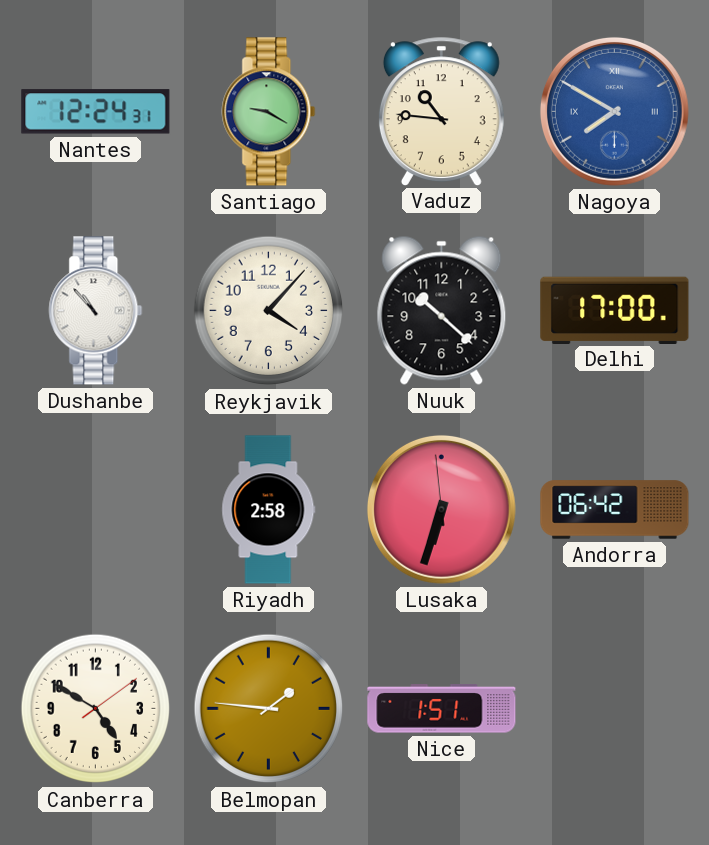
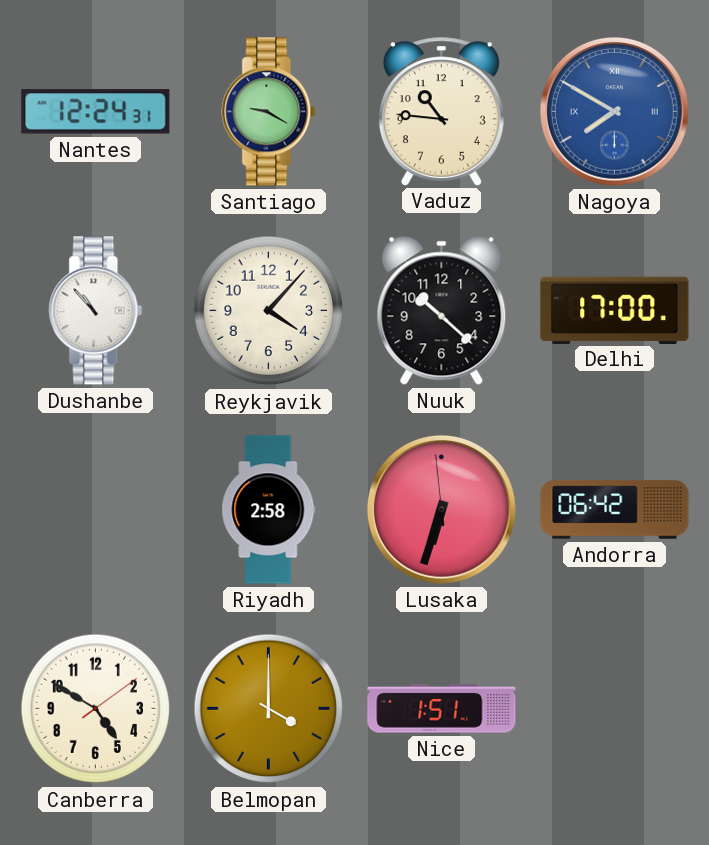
Belmopan: 1:46 -> 4:00
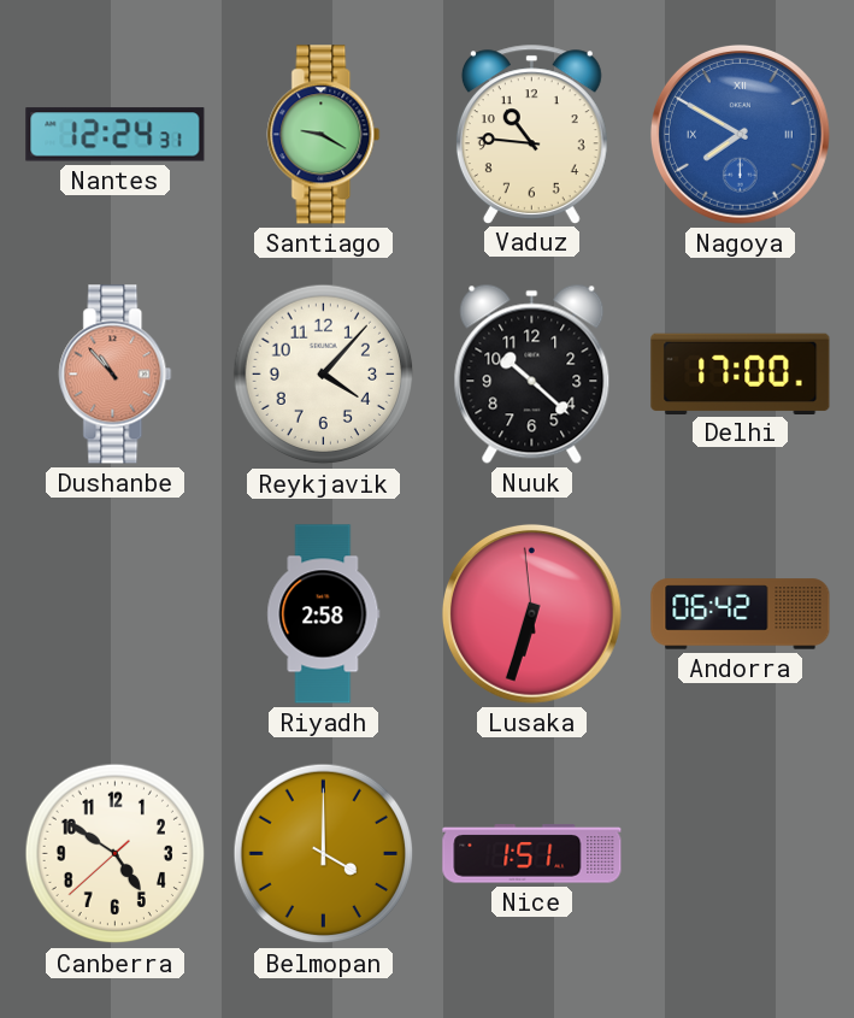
Dushanbe dial: white -> salmon
Canberra: 4:50:09 -> 4:50:38
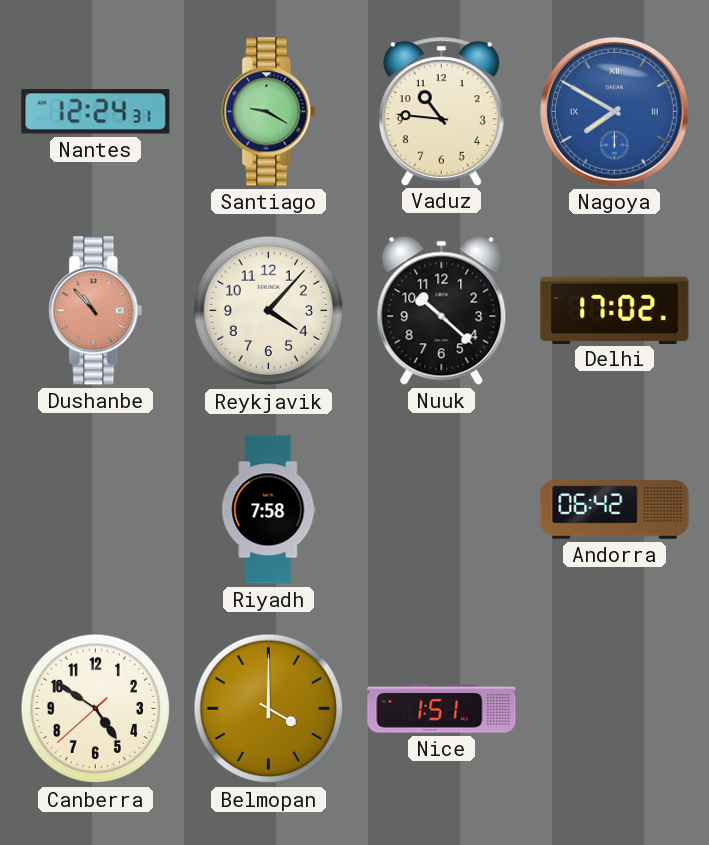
Delhi: 17:00 -> 17:02
Riyadh: 2:58 -> 7:58
Lusaka: 6:32 -> none
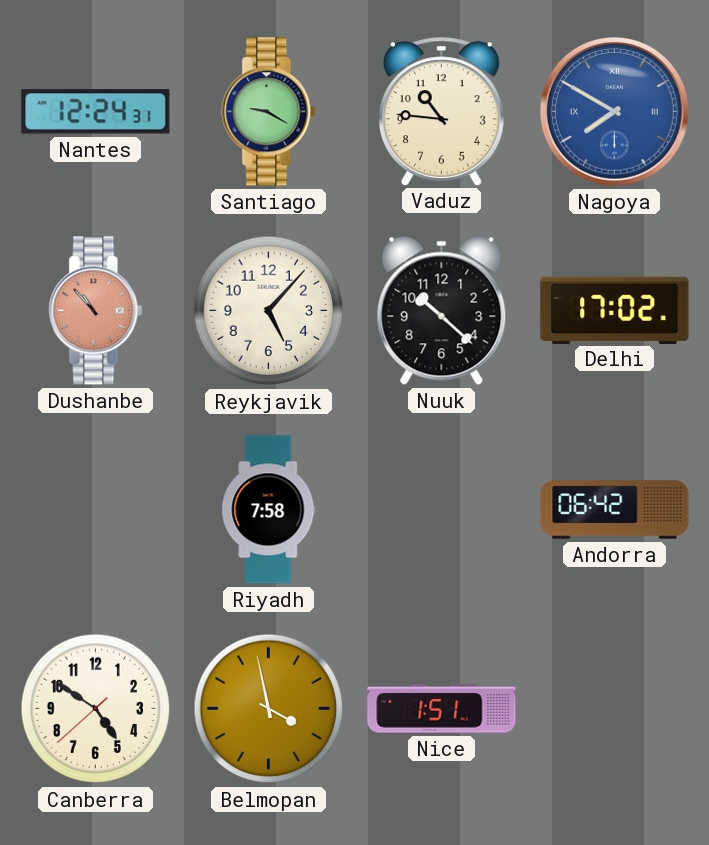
Reykjavik: 4:07 -> 5:07
Belmopan: 4:00 -> 3:58
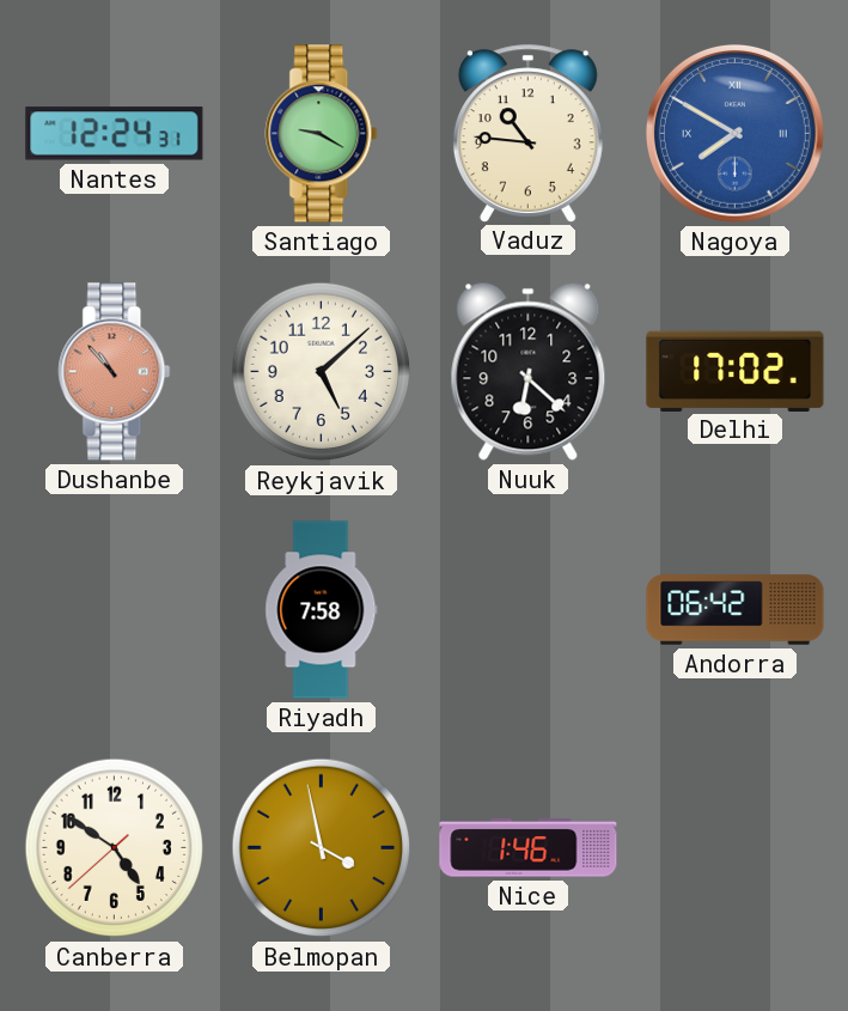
Reykjavik: 5:07 -> 5:08
Nuuk: 10:22 -> 6:22
Nice: 1:51 -> 1:46
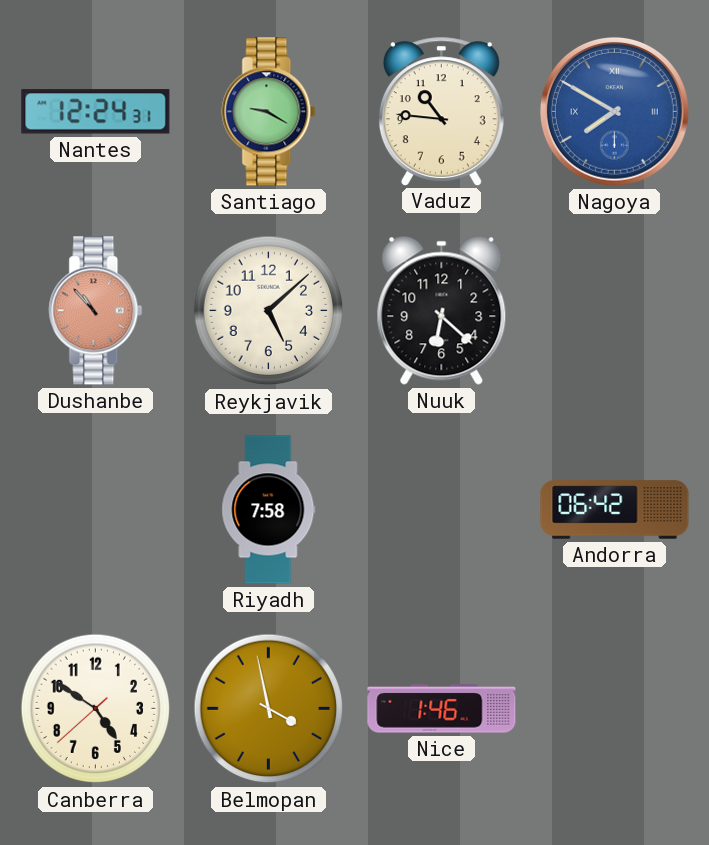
Delhi: 17:02 -> none
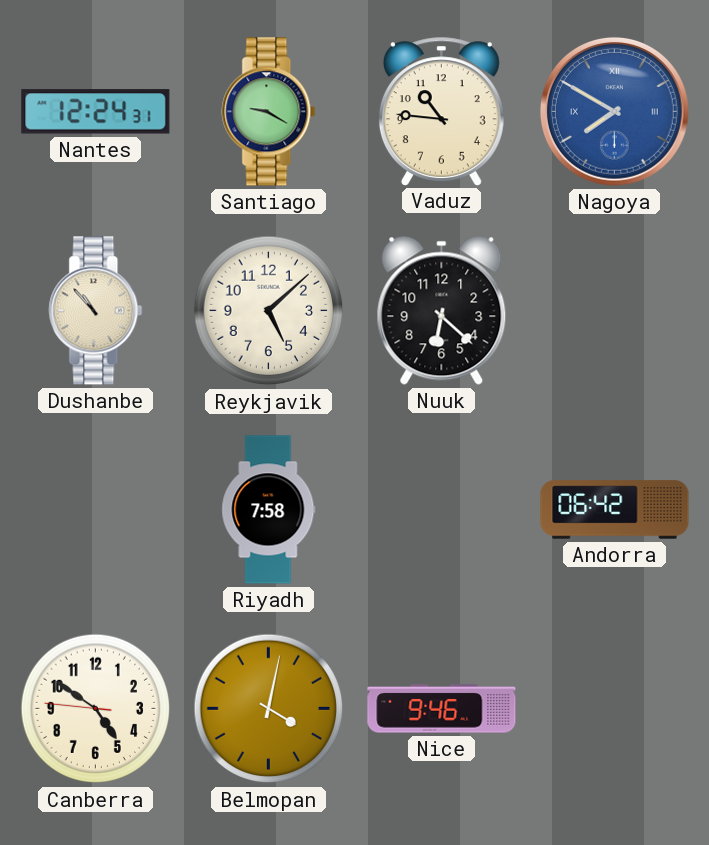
Dushanbe dial: salmon -> cream
Canberra: 4:50:38 -> 4:50:46
Belmopan: 3:58 -> 4:02
Nice: 1:46 -> 9:46
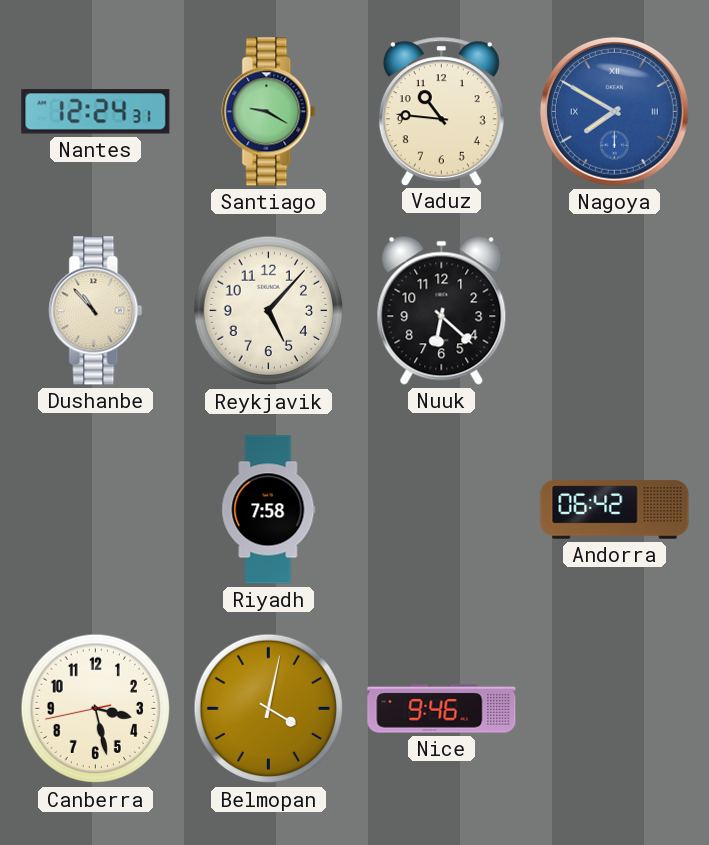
Reykjavik: 5:08 -> 5:07
Canberra: 4:50 -> 3:27
